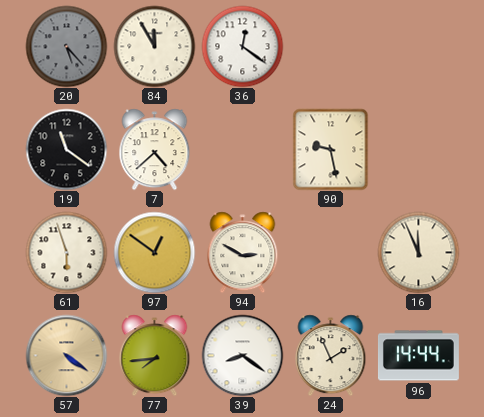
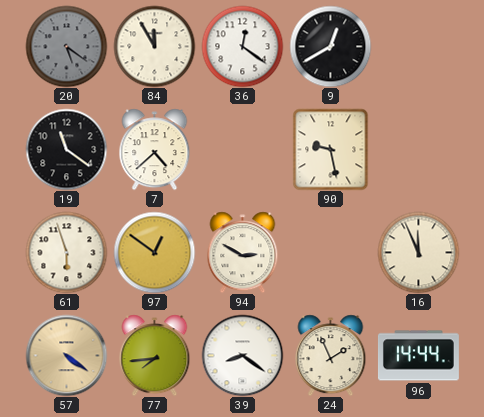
20: 5:23 -> 5:21
9: none -> 12:40
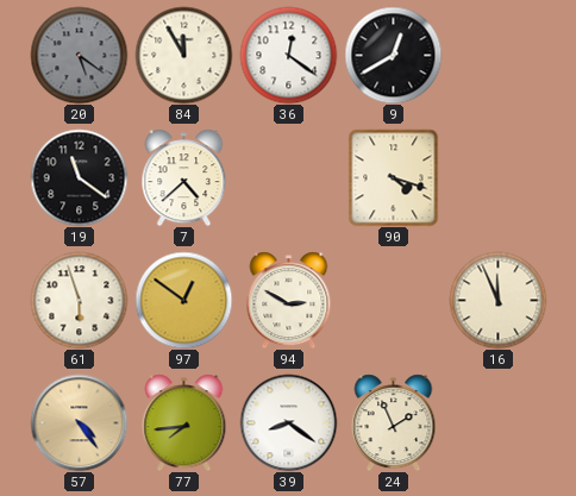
90: 9:28 -> 4:18
57: 4:21 -> 4:24
96: 14:44 -> none
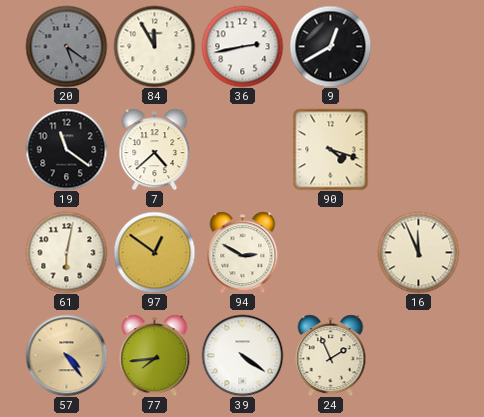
36: 12:21 -> 2:43
61: 5:57 -> 6:02
39: 8:21 -> 4:21
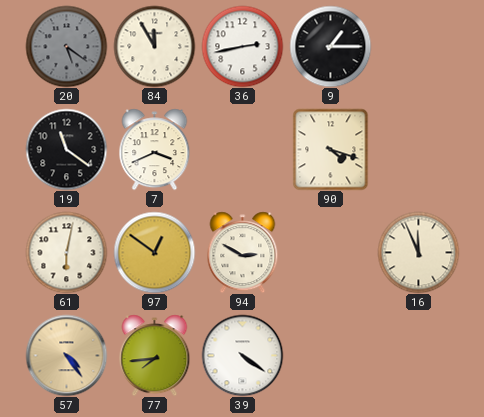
9: 12:40 -> 1:15
7: 4:38 -> 3:41
24: 1:56 -> none
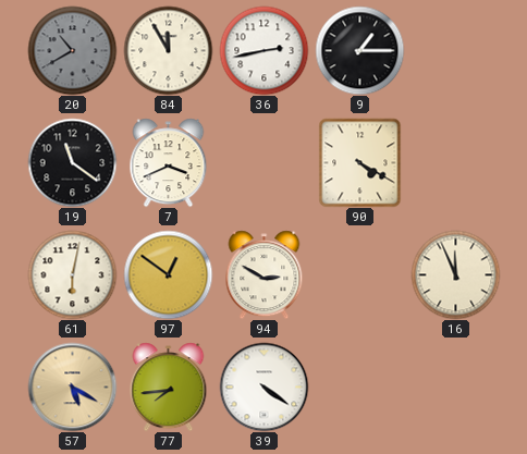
20: 5:21 -> 10:40
90: 4:18 -> 4:20
57: 4:24 -> 5:20
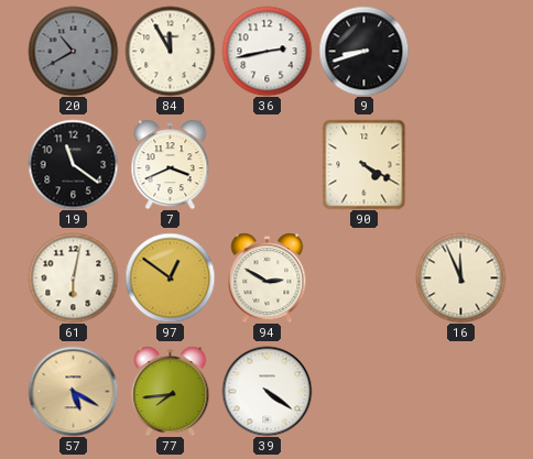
9: 1:15 -> 8:42
